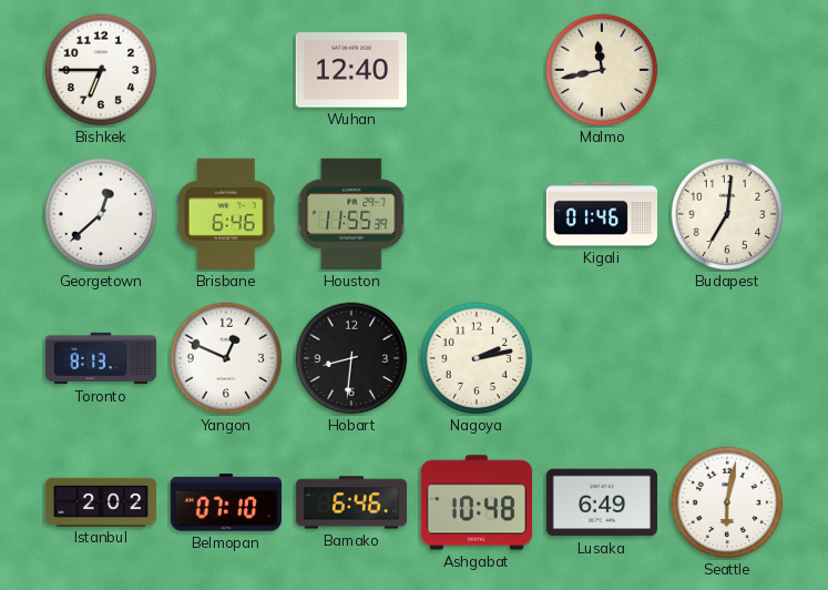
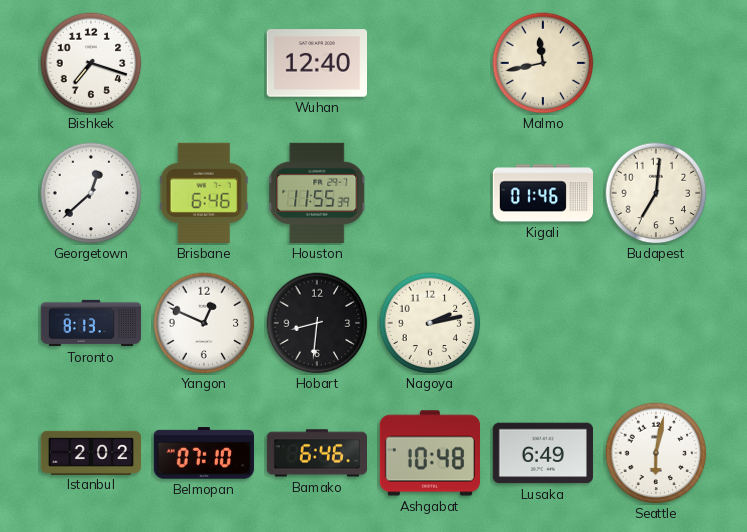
Bishkek: 6:45 -> 7:18
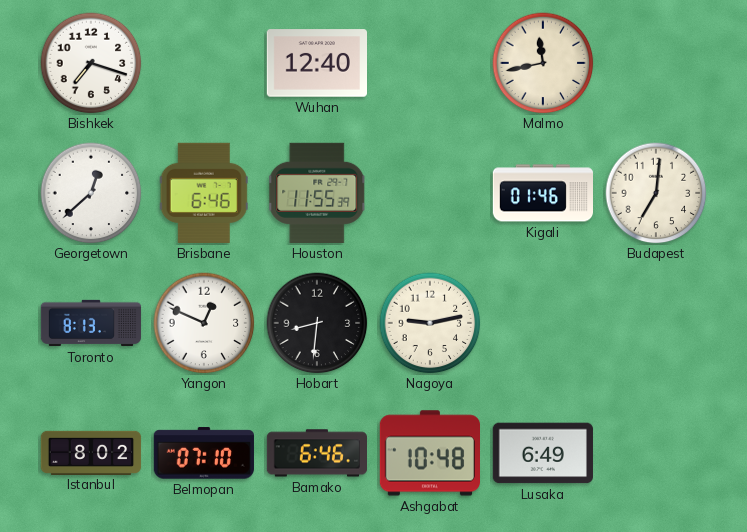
Nagoya: 2:13 -> 9:13
Istanbul: 2:02 -> 8:02
Seattle: 6:02 -> none
